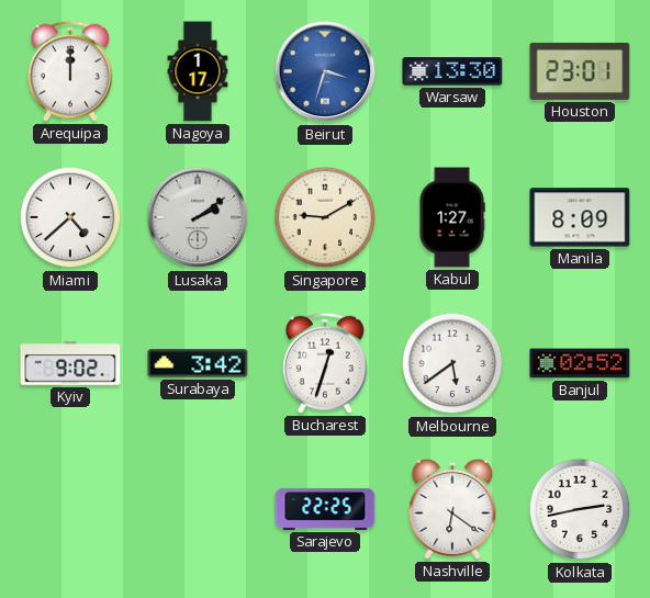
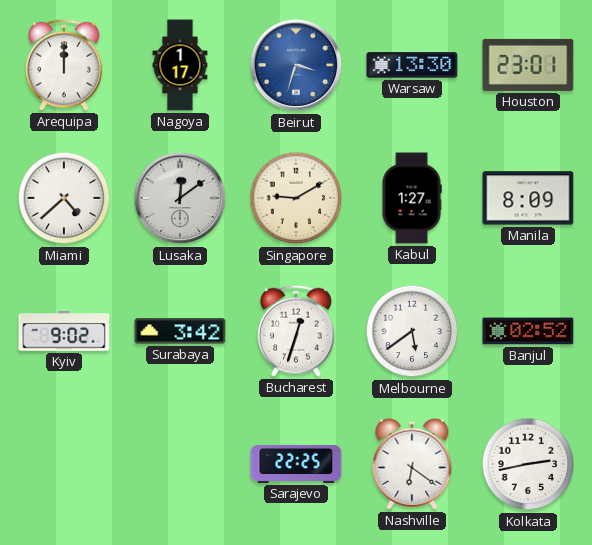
Lusaka: 2:09 -> 12:09
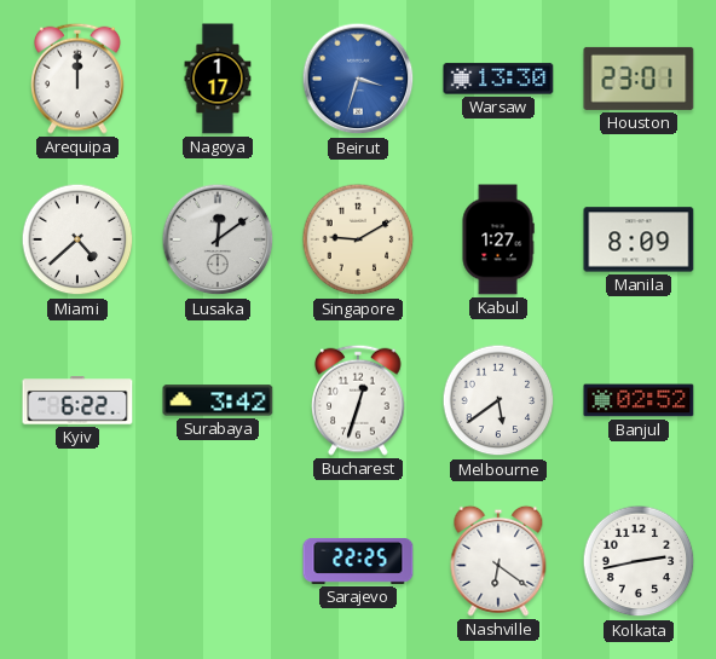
Kyiv: 9:02 -> 6:22
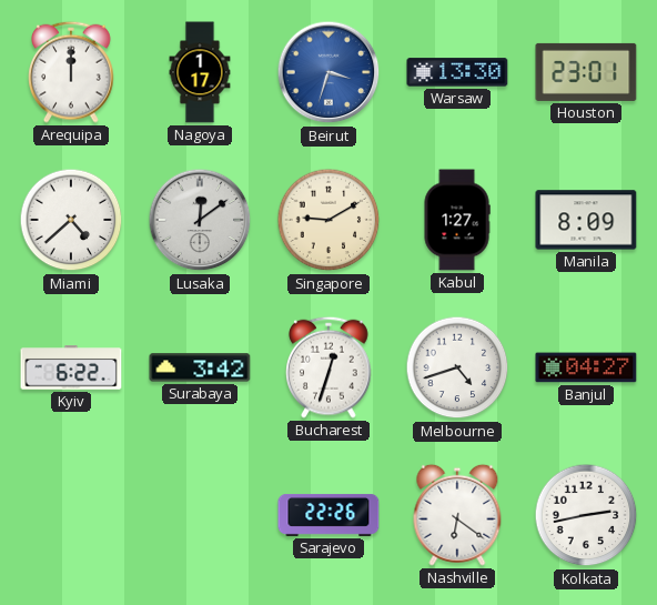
Melbourne: 5:39 -> 4:42
Banjul: 02:52 -> 04:27
Sarajevo: 22:25 -> 22:26
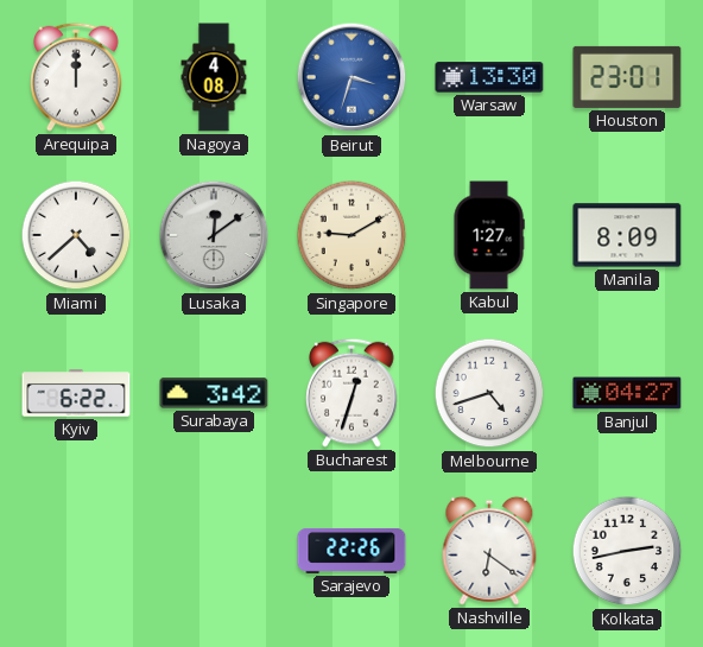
Nagoya: 1:17 -> 4:08
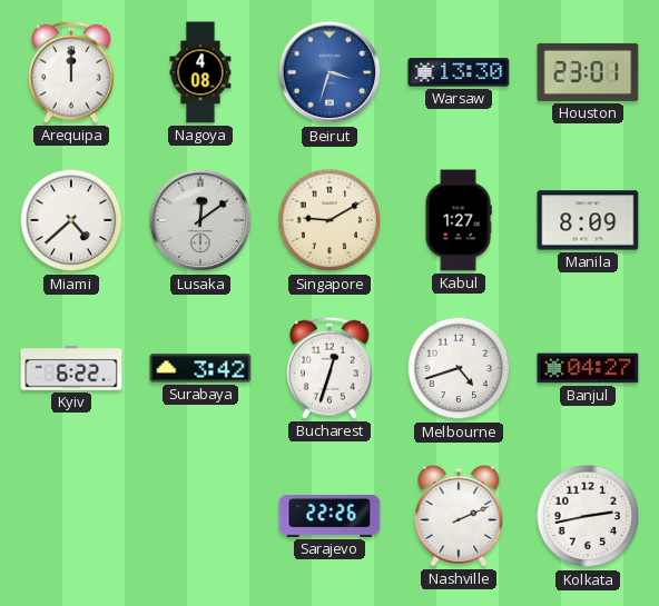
Nashville: 6:21 -> 2:11
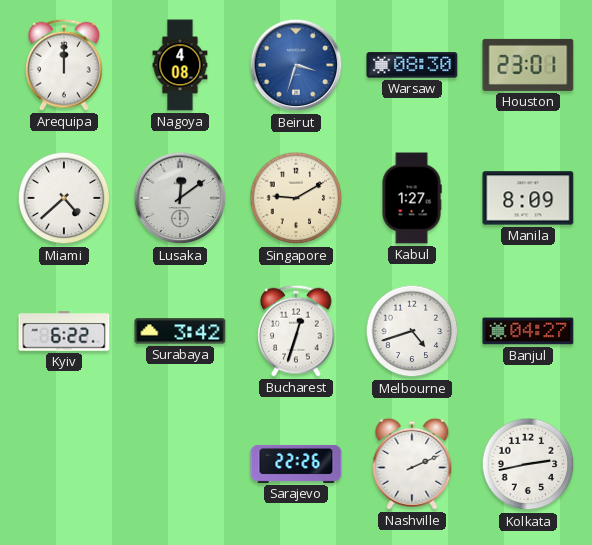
Warsaw: 13:30 -> 08:30
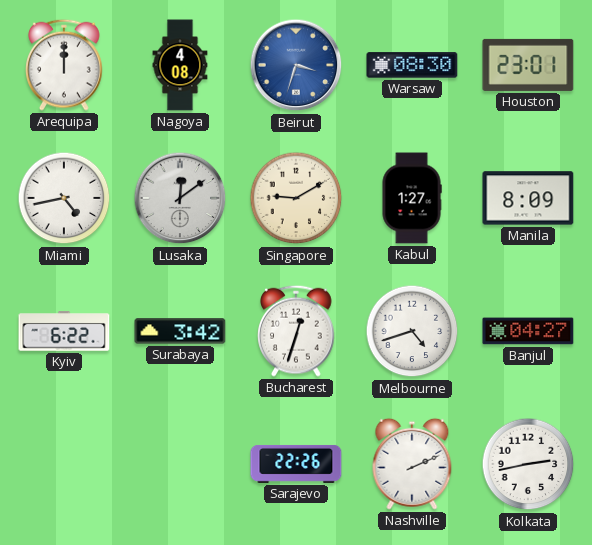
Miami: 4:38 -> 4:43
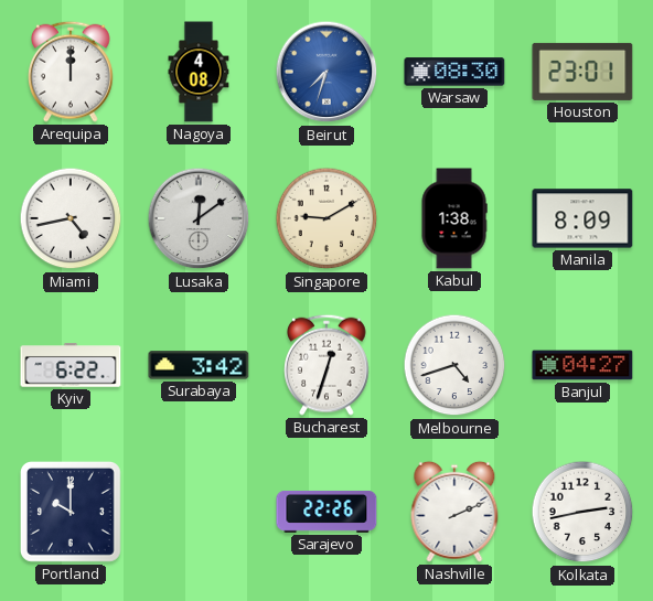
Beirut: 3:33 -> 7:33
Kabul: 1:27 -> 1:38
Portland: none -> 10:00
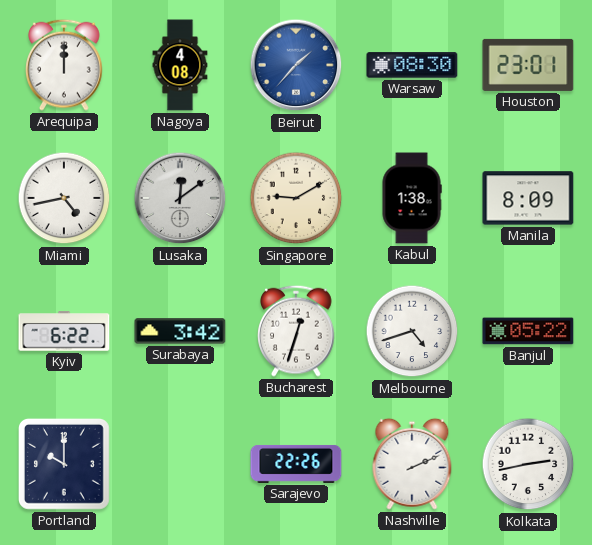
Beirut: 7:33 -> 1:37
Banjul: 04:27 -> 05:22
